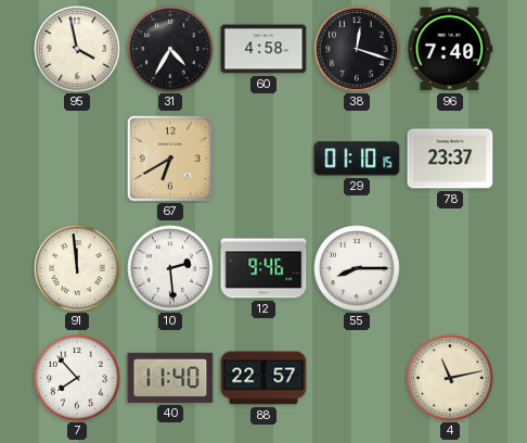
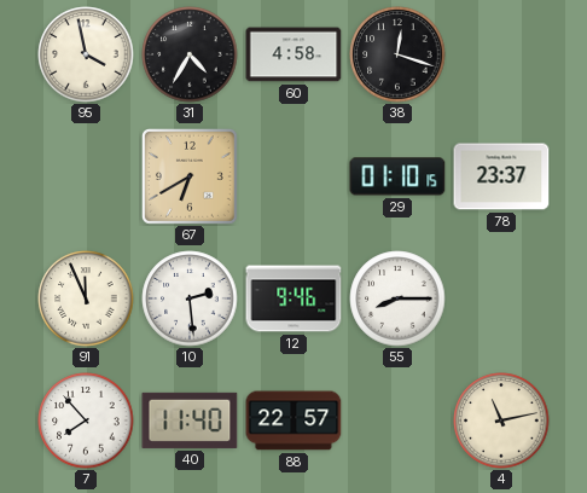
96: 7:40 -> none
91: 11:59 -> 11:56
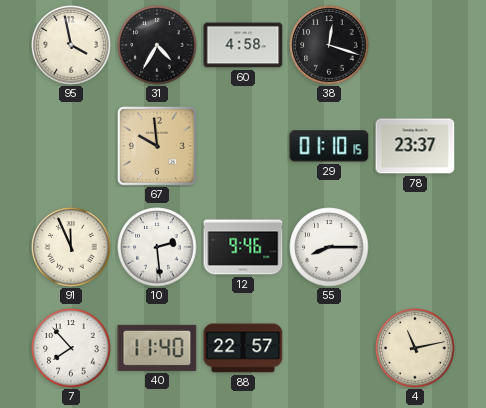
67: 6:40 -> 9:59
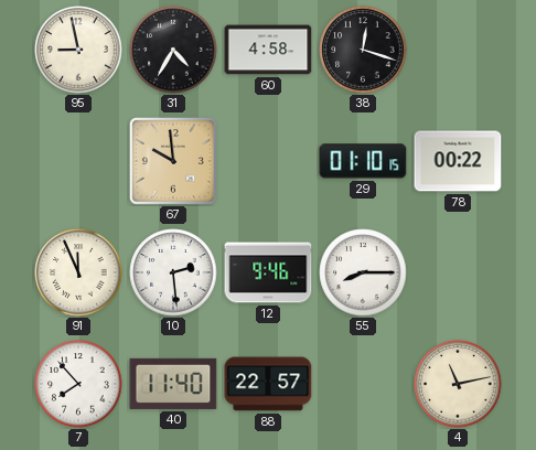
95: 3:58 -> 8:58
78: 23:37 -> 00:22
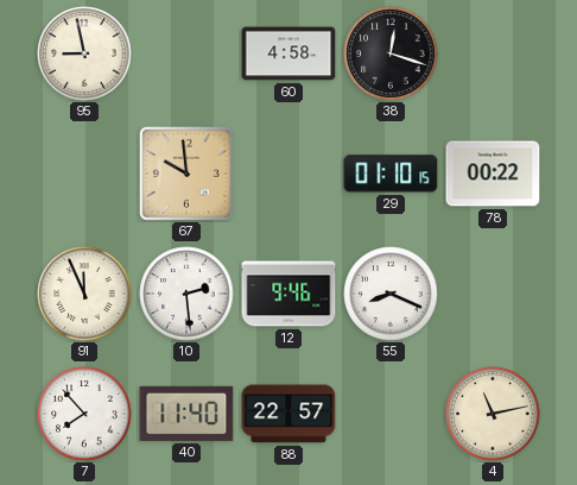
31: 4:35 -> none
55: 8:15 -> 8:19
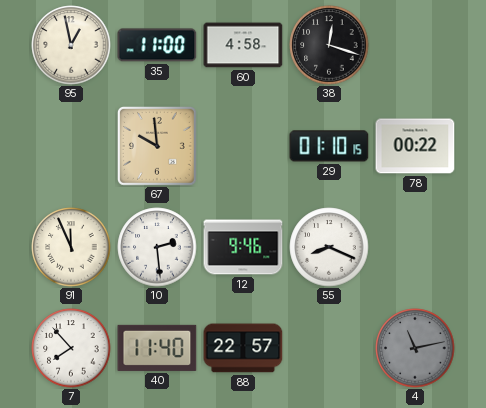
95: 8:58 -> 12:58
35: none -> 11:00
4 dial: cream -> grey
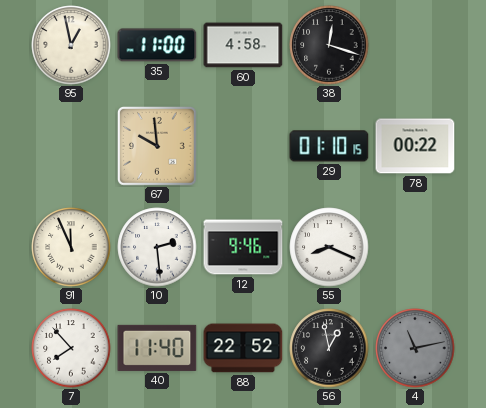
88: 22:57 -> 22:52
56: none -> 12:58
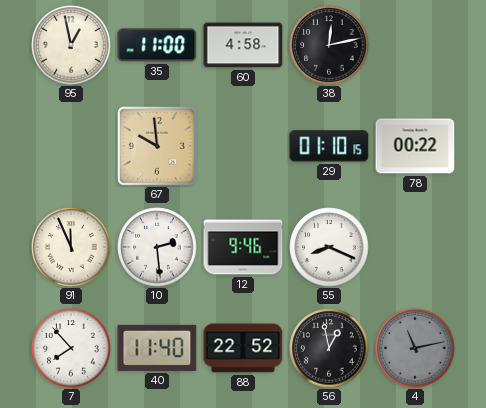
38: 12:18 -> 12:13
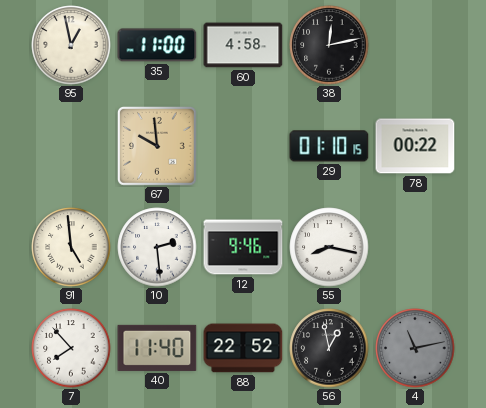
91: 11:56 -> 4:59
55: 8:19 -> 8:17
